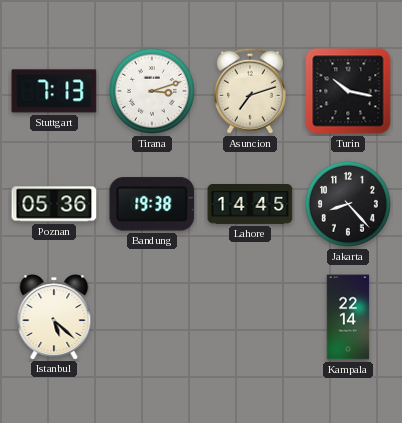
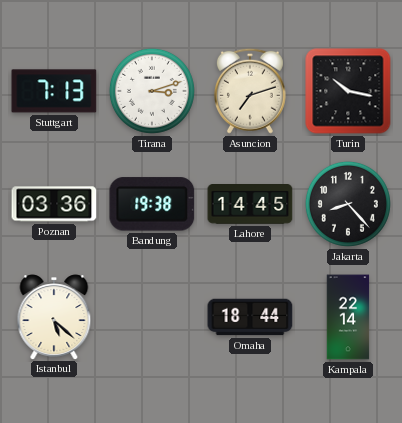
Poznan: 05:36 -> 03:36
Omaha: none -> 18:44
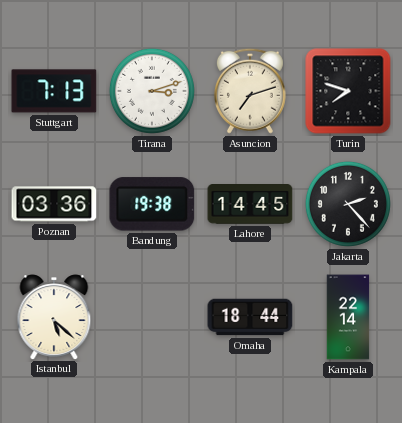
Turin: 10:17 -> 7:48
Jakarta: 8:23 -> 2:23
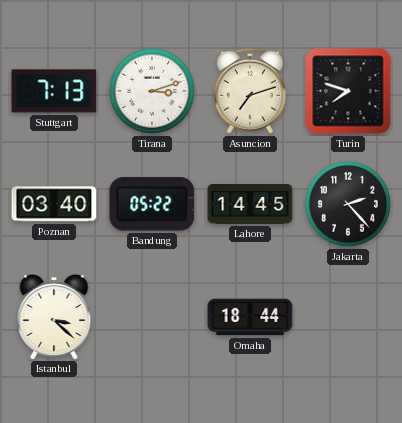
Poznan: 03:36 -> 03:40
Bandung: 19:38 -> 05:22
Istanbul: 5:22 -> 3:22
Kampala: 22:14 -> none
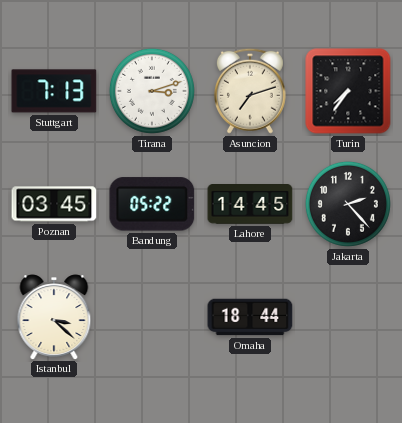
Turin: 7:48 -> 7:36
Poznan: 03:40 -> 03:45
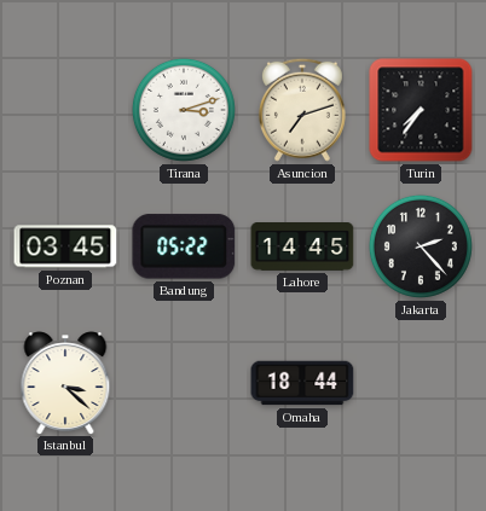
Stuttgart: 7:13 -> none
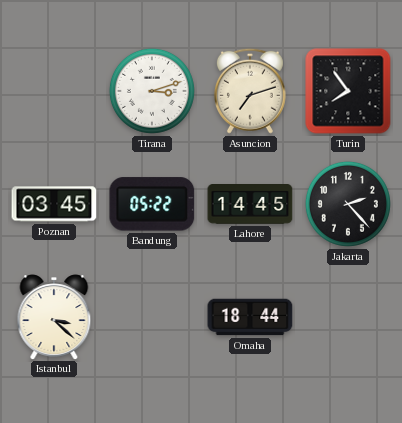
Turin: 7:36 -> 7:54
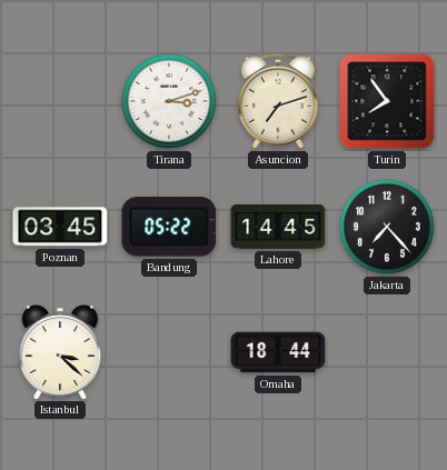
Jakarta: 2:23 -> 7:23
